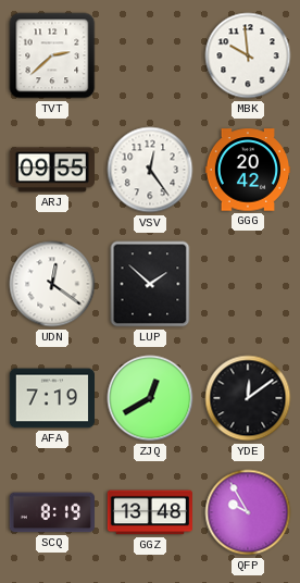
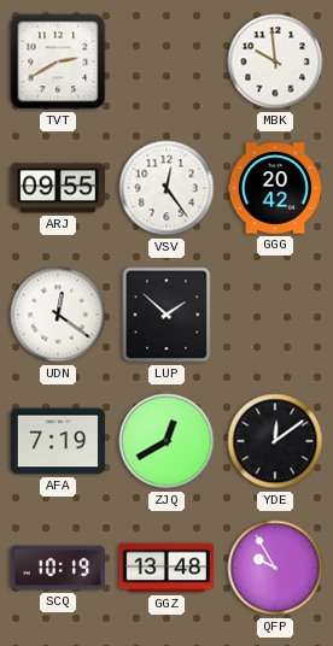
TVT: 2:38 -> 2:40
SCQ: 8:19 -> 10:19
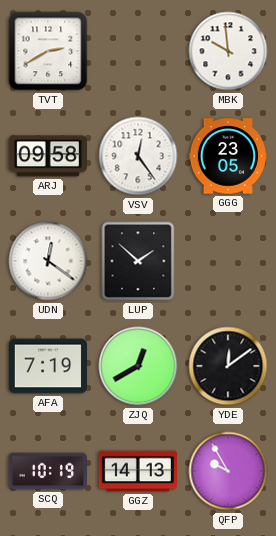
ARJ: 09:55 -> 09:58
GGG: 20:42 -> 23:05
GGZ: 13:48 -> 14:13
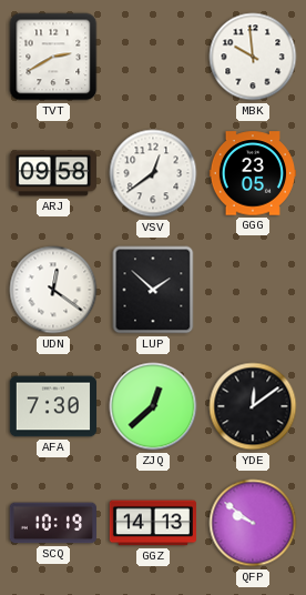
VSV: 12:24 -> 12:39
AFA: 7:19 -> 7:30
ZJQ: 12:40 -> 12:38
QFP: 9:55 -> 9:51
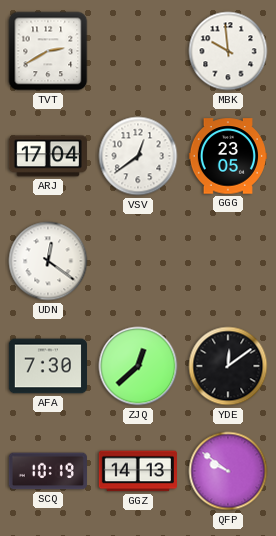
ARJ: 09:58 -> 17:04
LUP: 1:52 -> none
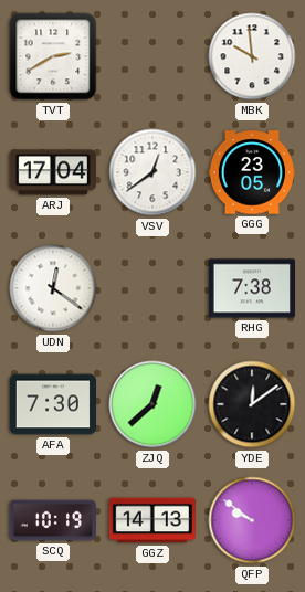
RHG: none -> 7:38
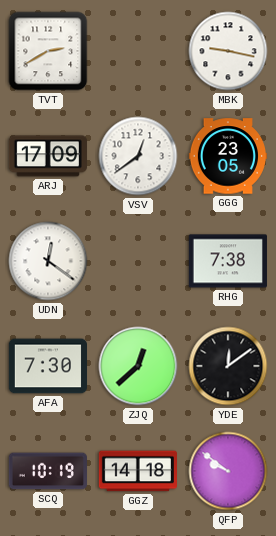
MBK: 9:59 -> 9:17
ARJ: 17:04 -> 17:09
GGZ: 14:13 -> 14:18
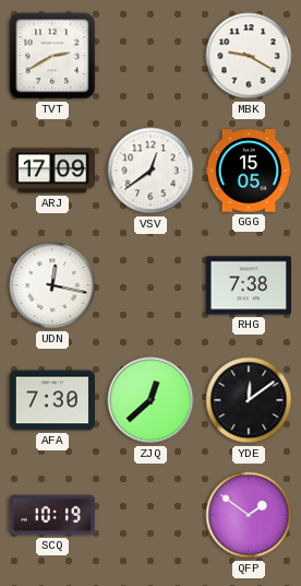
MBK: 9:17 -> 9:20
GGG: 23:05 -> 15:05
UDN: 12:21 -> 12:17
GGZ: 14:18 -> none
QFP: 9:51 -> 1:51
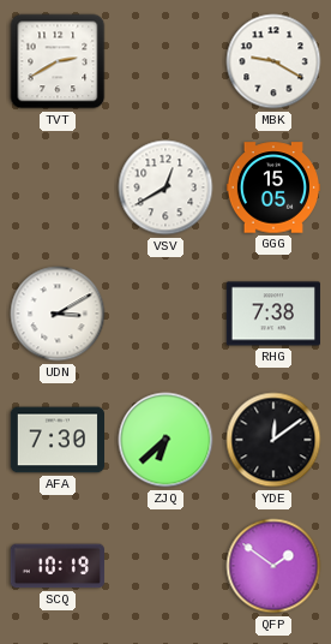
ARJ: 17:09 -> none
VSV: 12:39 -> 12:40
UDN: 12:17 -> 3:10
ZJQ: 12:38 -> 6:38
